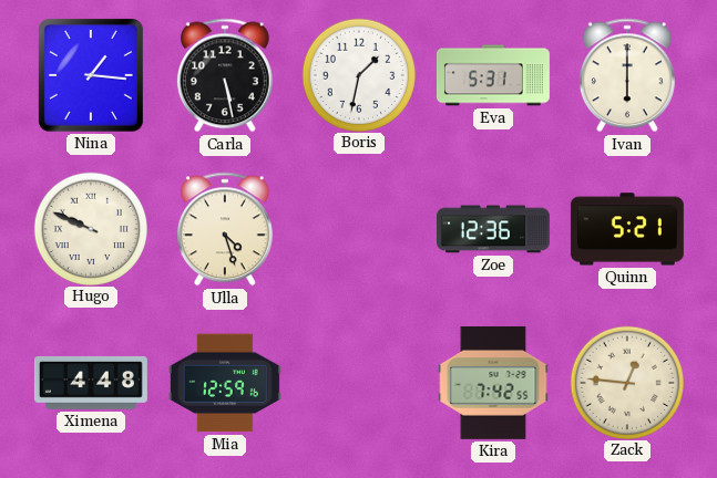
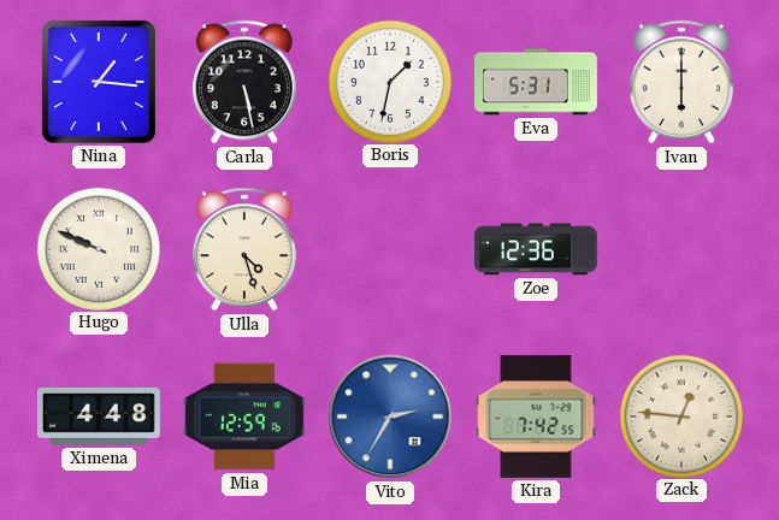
Quinn: 5:21 -> none
Vito: none -> 2:35
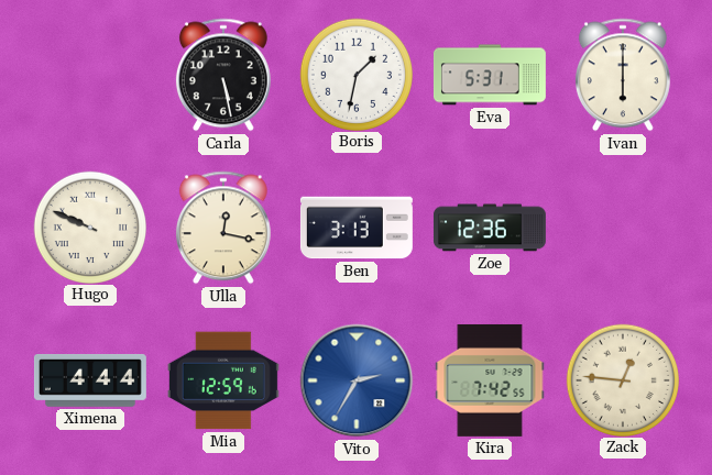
Nina: 1:16 -> none
Ulla: 4:27 -> 12:17
Ben: none -> 3:13
Ximena: 4:48 -> 4:44
